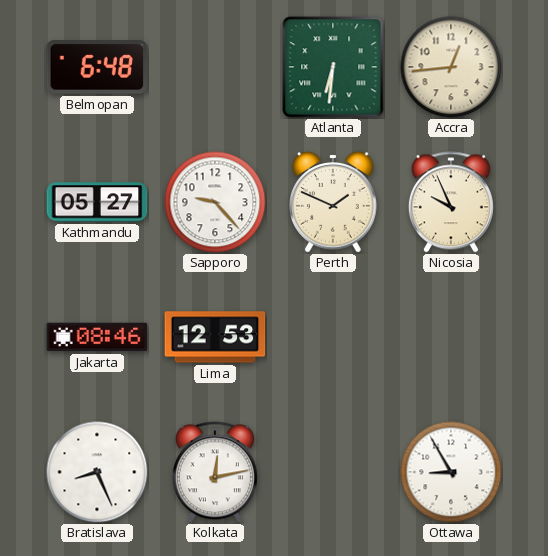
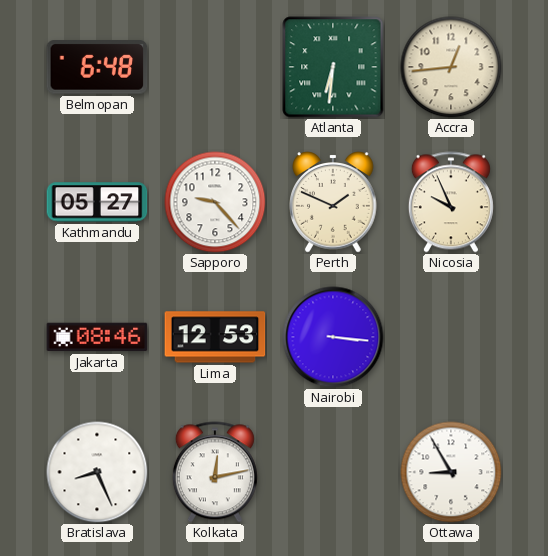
Nairobi: none -> 3:16
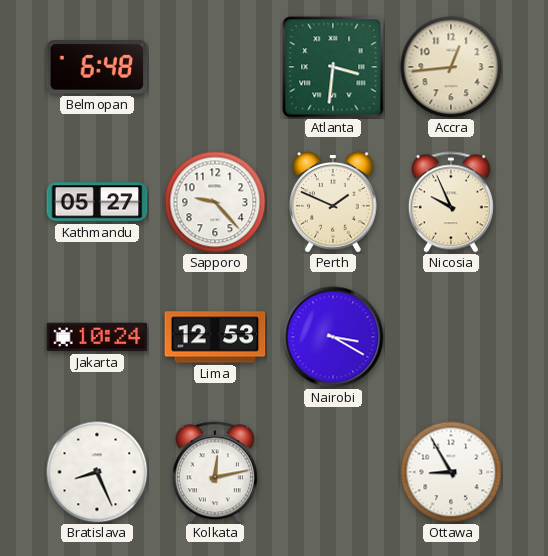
Atlanta: 6:31 -> 3:31
Jakarta: 08:46 -> 10:24
Nairobi: 3:16 -> 3:20
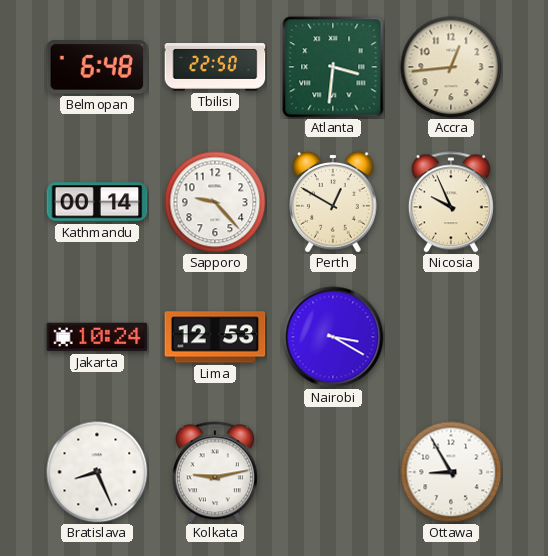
Tbilisi: none -> 22:50
Kathmandu: 05:27 -> 00:14
Perth: 1:49 -> 12:50
Kolkata: 12:13 -> 9:13
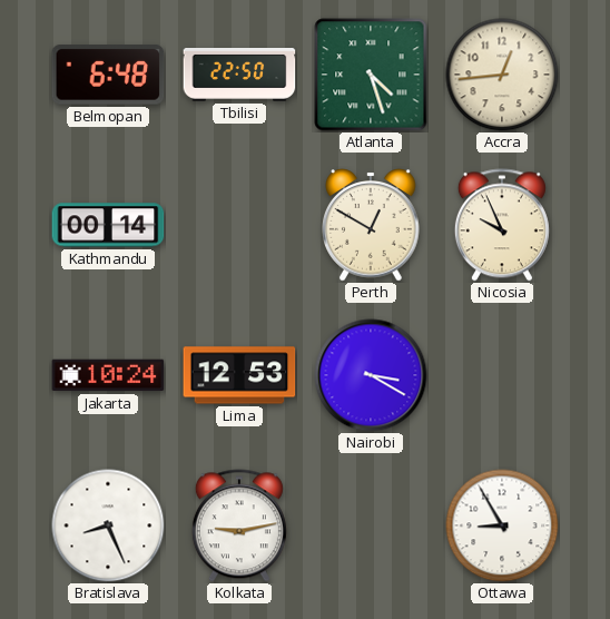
Atlanta: 3:31 -> 4:27
Sapporo: 9:23 -> none
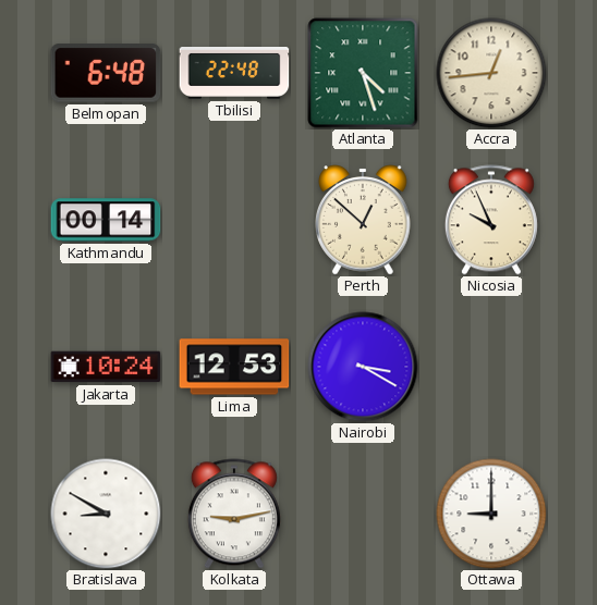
Tbilisi: 22:50 -> 22:48
Perth: 12:50 -> 12:52
Bratislava: 8:26 -> 8:50
Ottawa: 8:55 -> 9:00
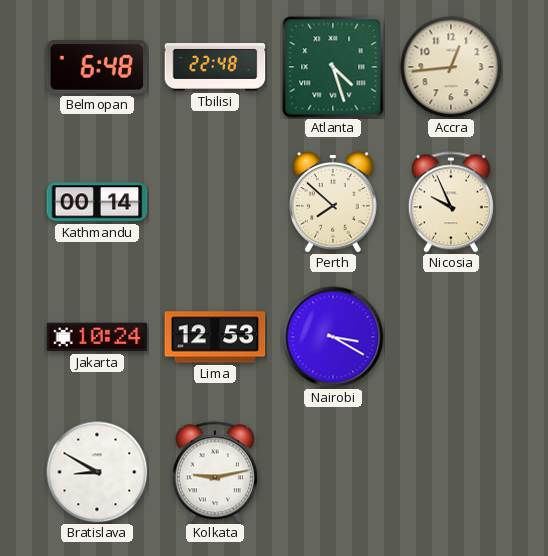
Perth: 12:52 -> 7:52
Ottawa: 9:00 -> none
